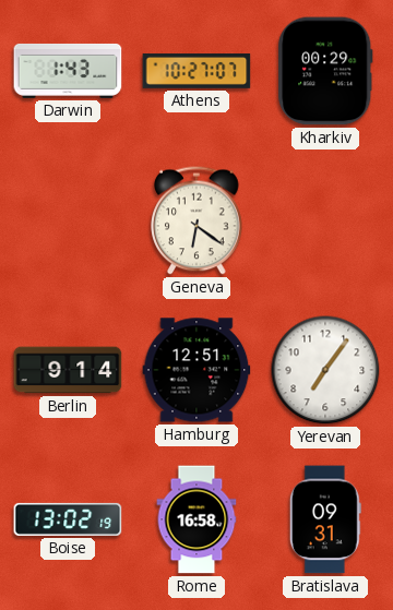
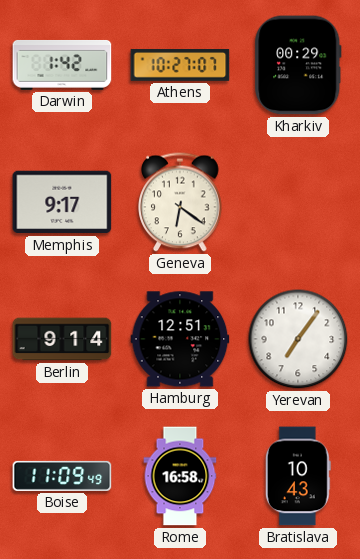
Darwin: 1:43 -> 1:42
Memphis: none -> 9:17
Boise: 13:02 -> 11:09
Bratislava: 09:31 -> 10:43
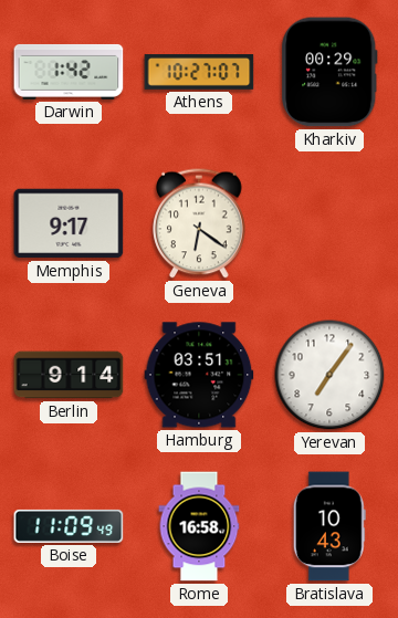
Hamburg: 12:51 -> 03:51
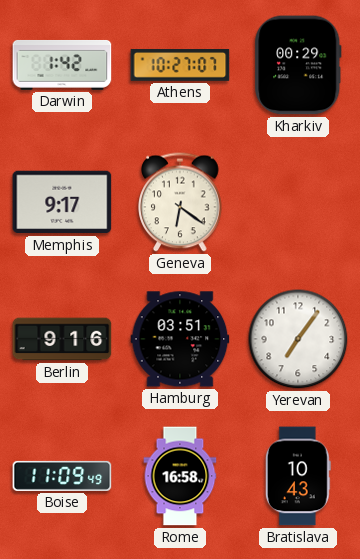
Berlin: 9:14 -> 9:16
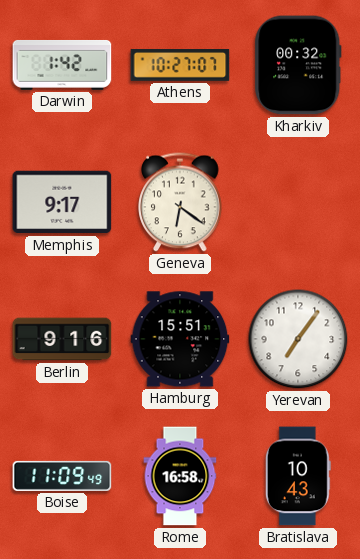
Kharkiv: 00:29 -> 00:32
Hamburg: 03:51 -> 15:51
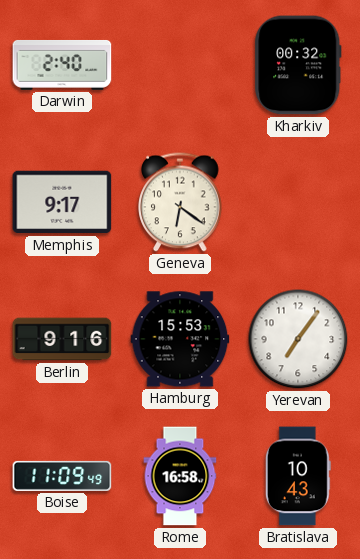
Darwin: 1:42 -> 2:40
Athens: 10:27 -> none
Hamburg: 15:51 -> 15:53
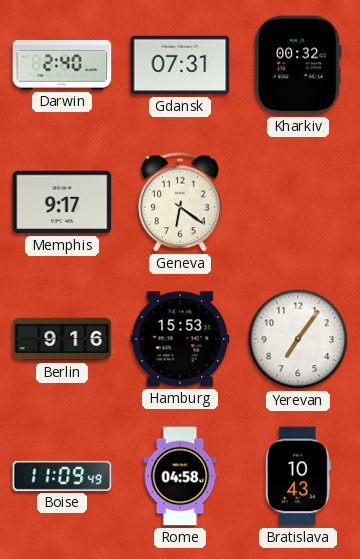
Gdansk: none -> 07:31
Rome: 16:58 -> 04:58
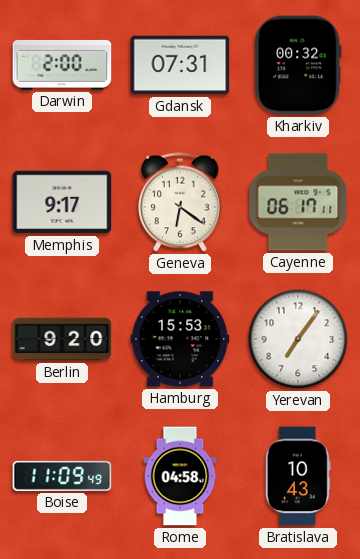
Darwin: 2:40 -> 2:00
Cayenne: none -> 06:17
Berlin: 9:16 -> 9:20
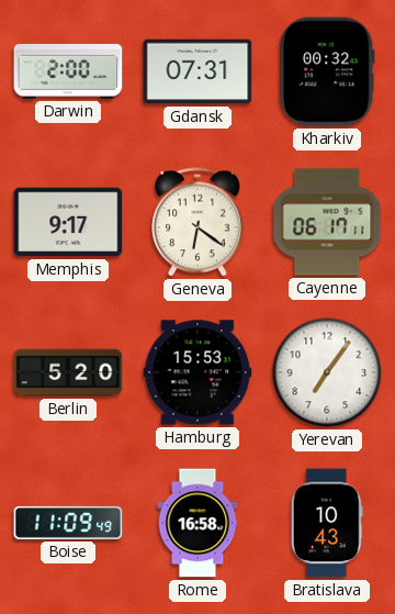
Berlin: 9:20 -> 5:20
Rome: 04:58 -> 16:58
